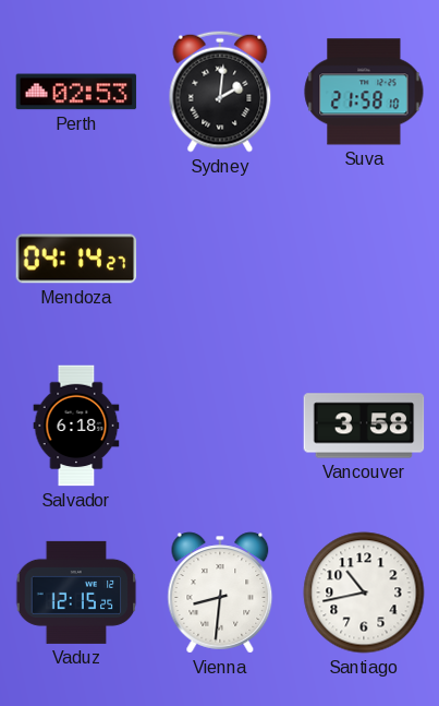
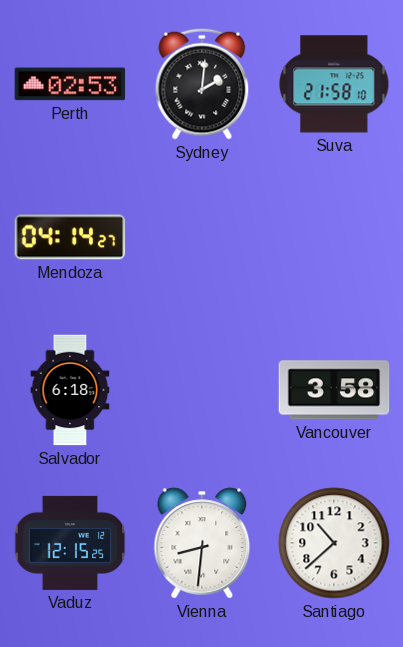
Santiago: 10:43 -> 10:38
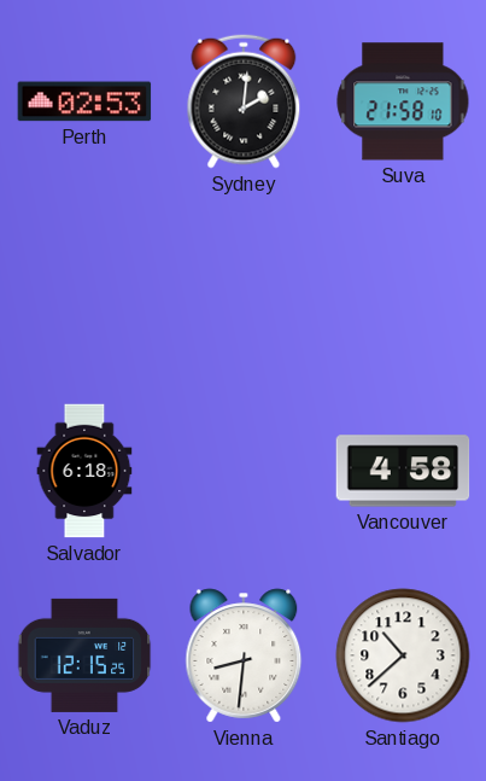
Mendoza: 04:14 -> none
Vancouver: 3:58 -> 4:58
